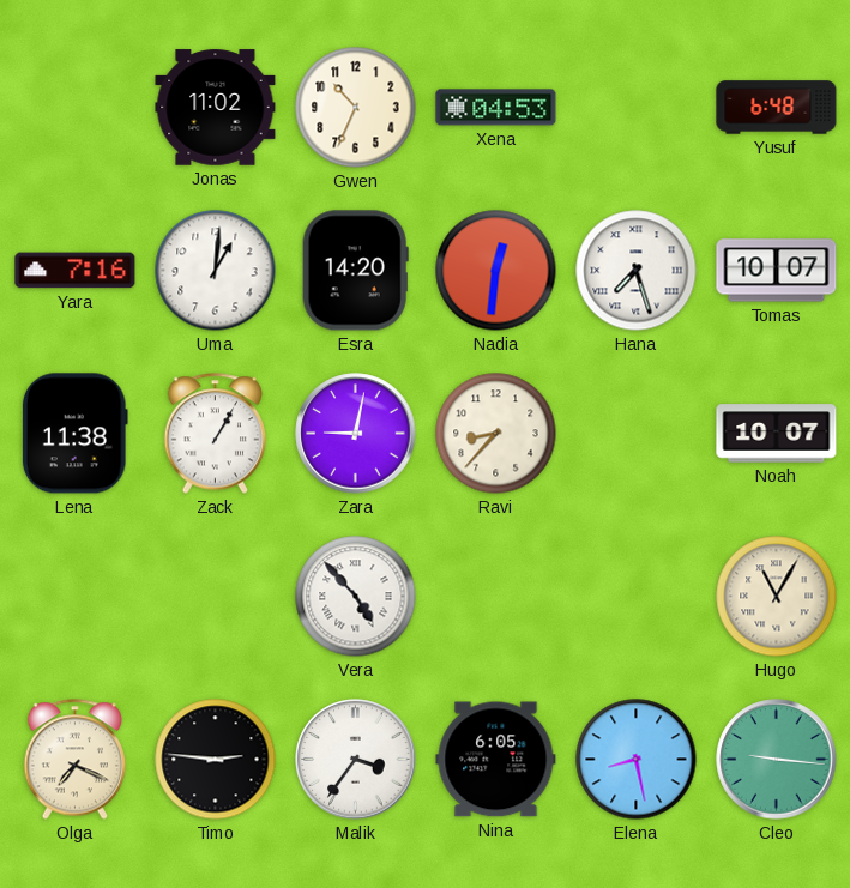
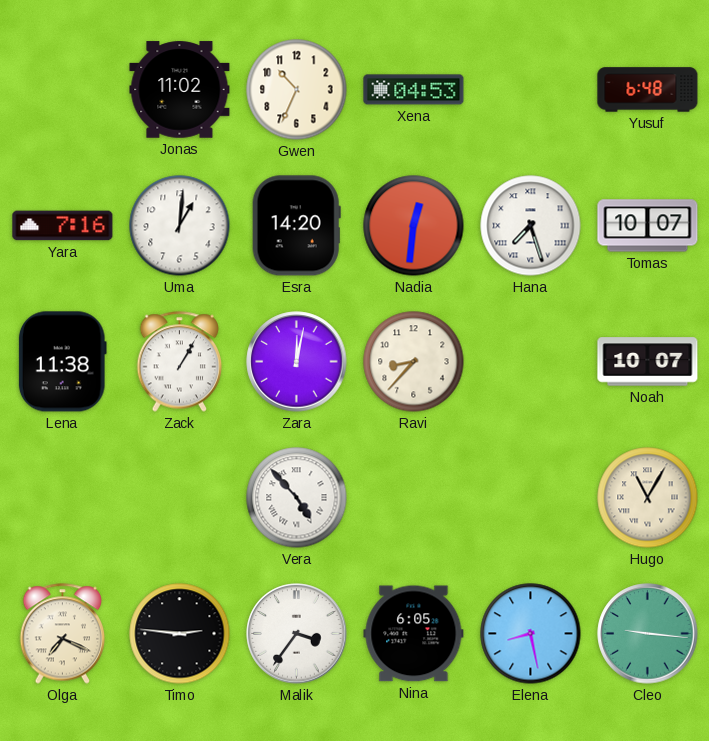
Zara: 9:02 -> 12:02
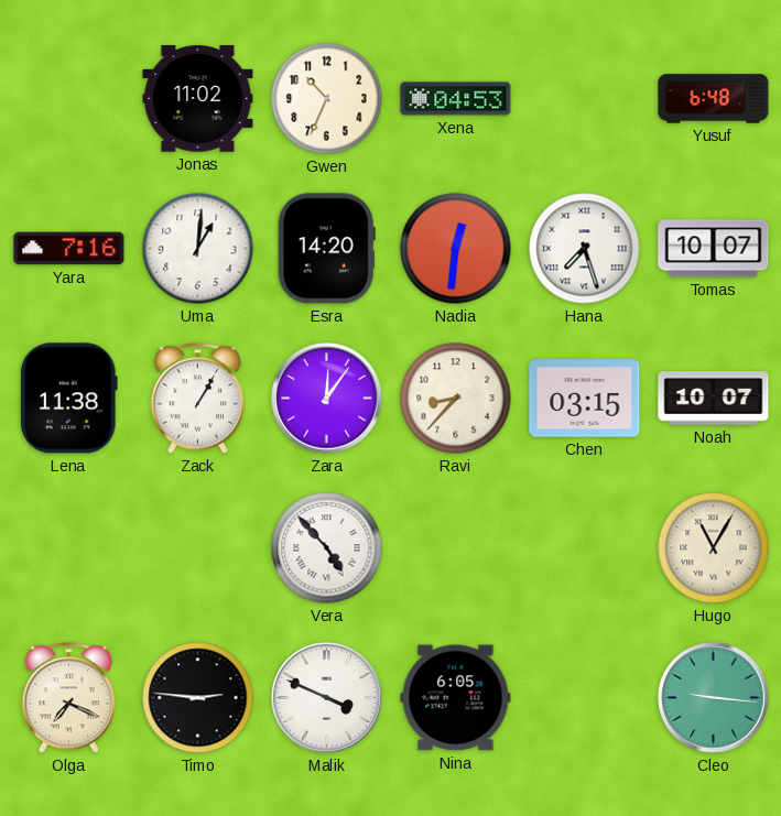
Zara: 12:02 -> 12:06
Chen: none -> 03:15
Malik: 3:36 -> 3:49
Elena: 8:28 -> none
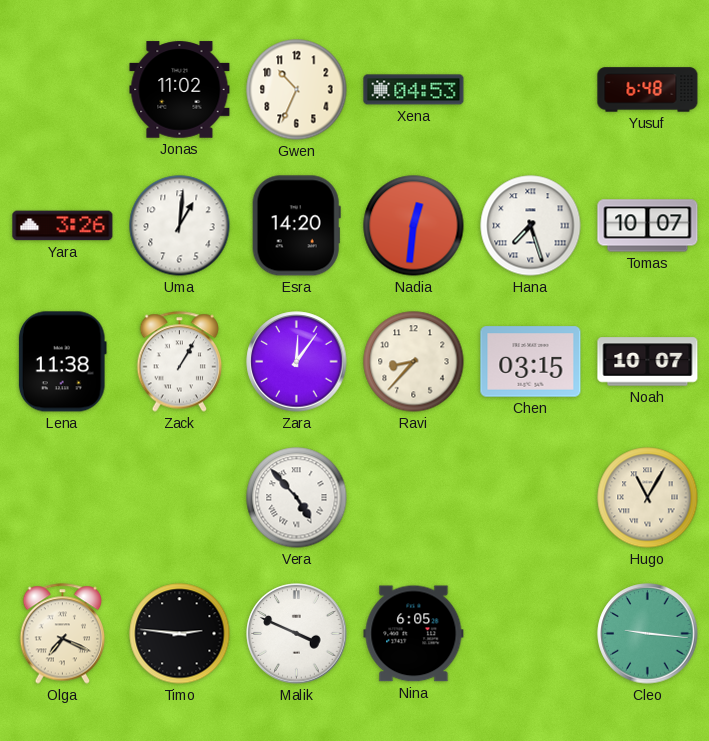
Yara: 7:16 -> 3:26
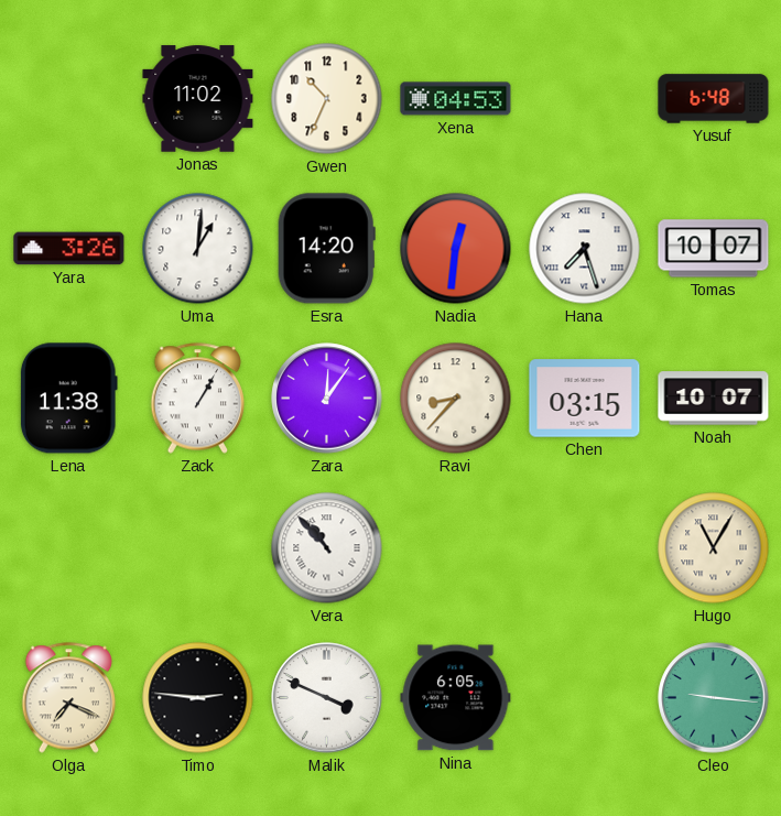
Vera: 4:53 -> 10:53
